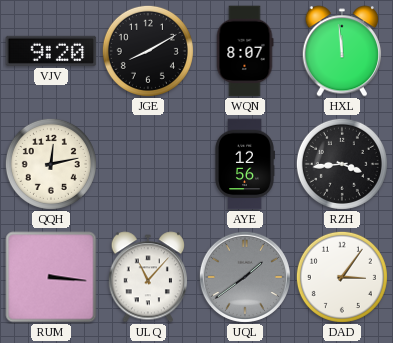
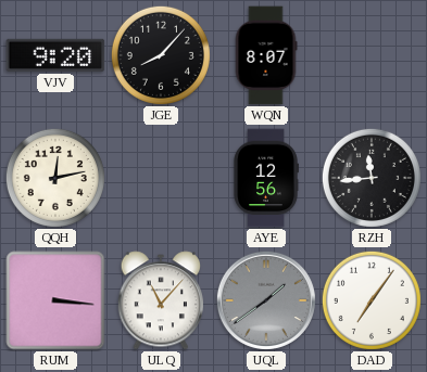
JGE: 8:10 -> 8:07
HXL: 11:59 -> none
RZH: 3:44 -> 11:44
DAD: 3:06 -> 7:06
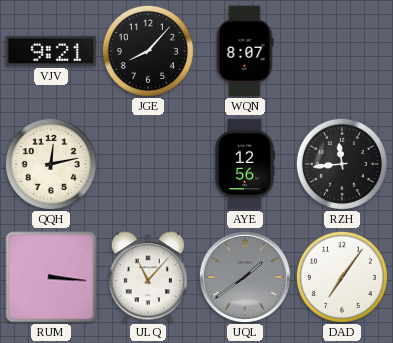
VJV: 9:20 -> 9:21
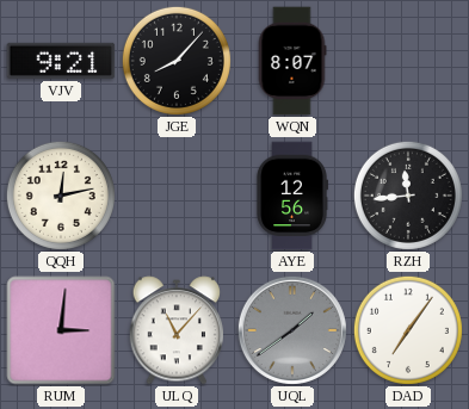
RUM: 3:16 -> 3:01
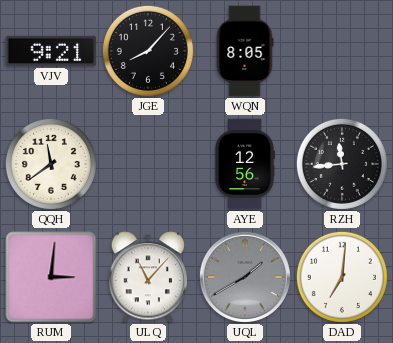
WQN: 8:07 -> 8:05
QQH: 12:13 -> 11:39
UQL: 1:39 -> 1:40
DAD: 7:06 -> 7:01
